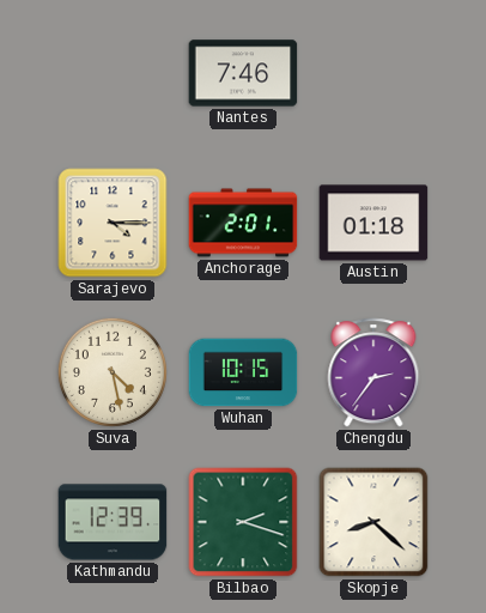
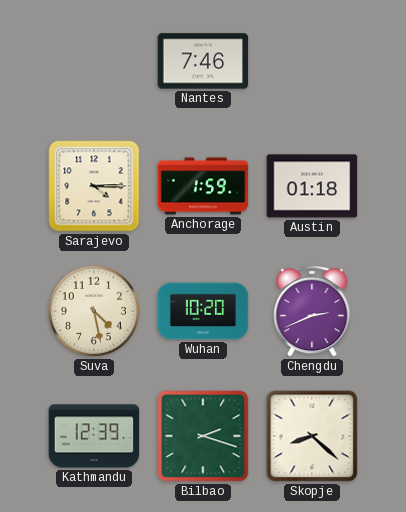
Anchorage: 2:01 -> 1:59
Wuhan: 10:15 -> 10:20
Chengdu: 2:36 -> 2:41
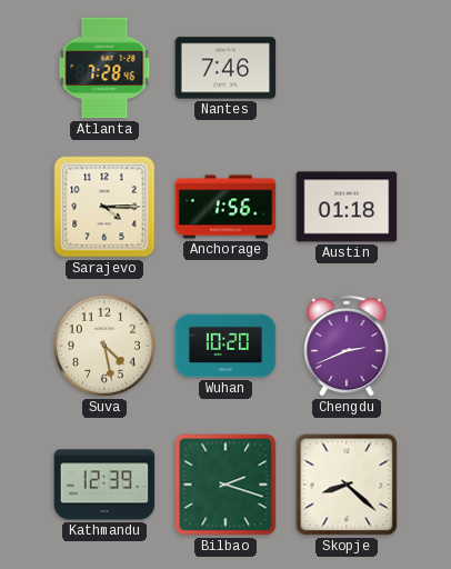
Atlanta: none -> 7:28
Anchorage: 1:59 -> 1:56
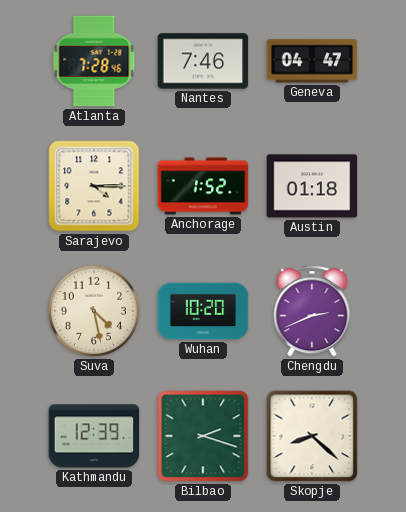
Geneva: none -> 04:47
Anchorage: 1:56 -> 1:52
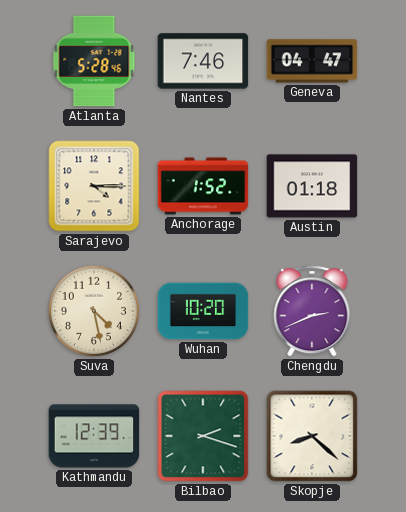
Atlanta: 7:28 -> 5:28
